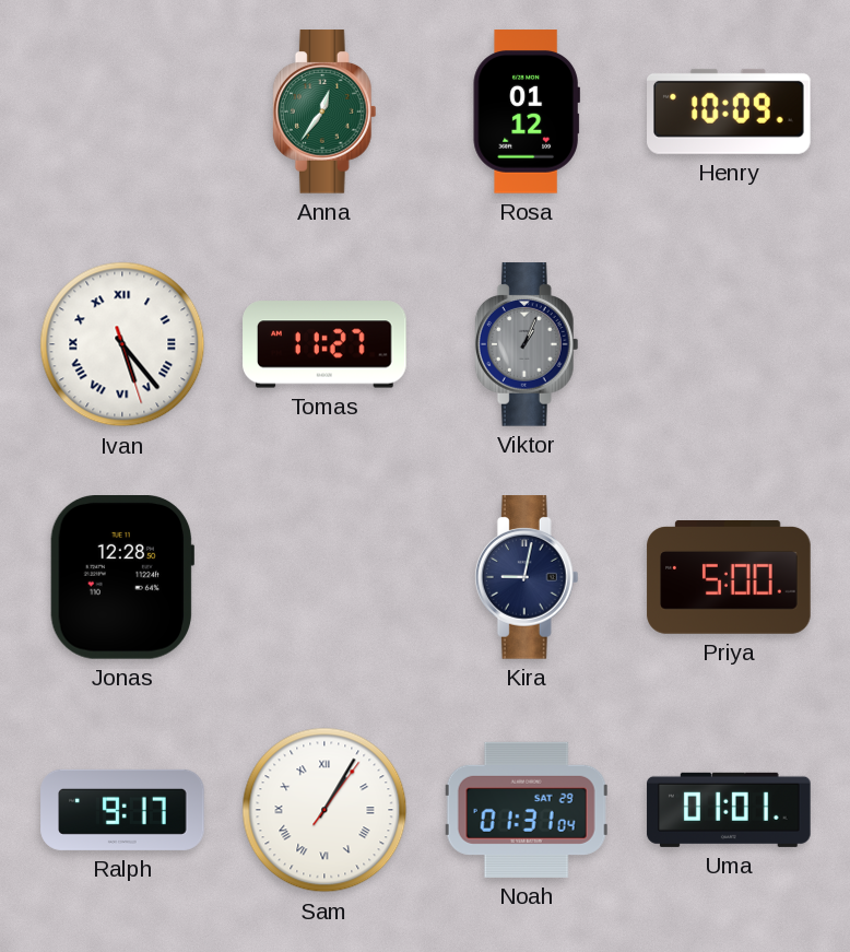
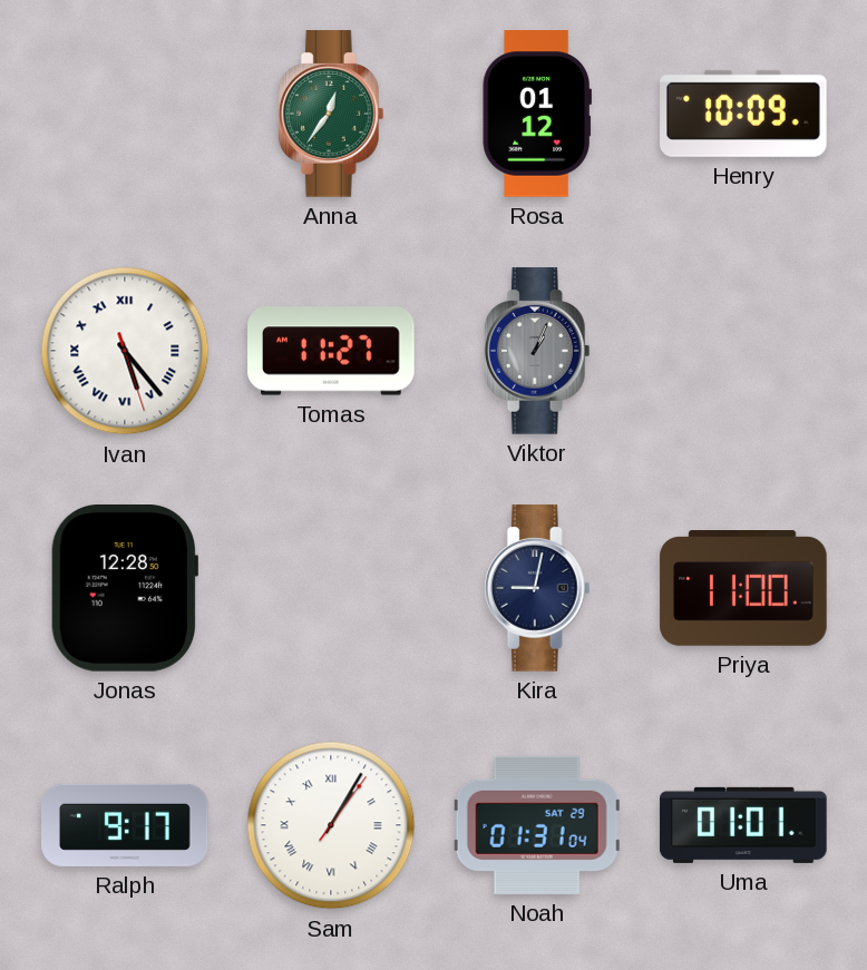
Priya: 5:00 -> 11:00
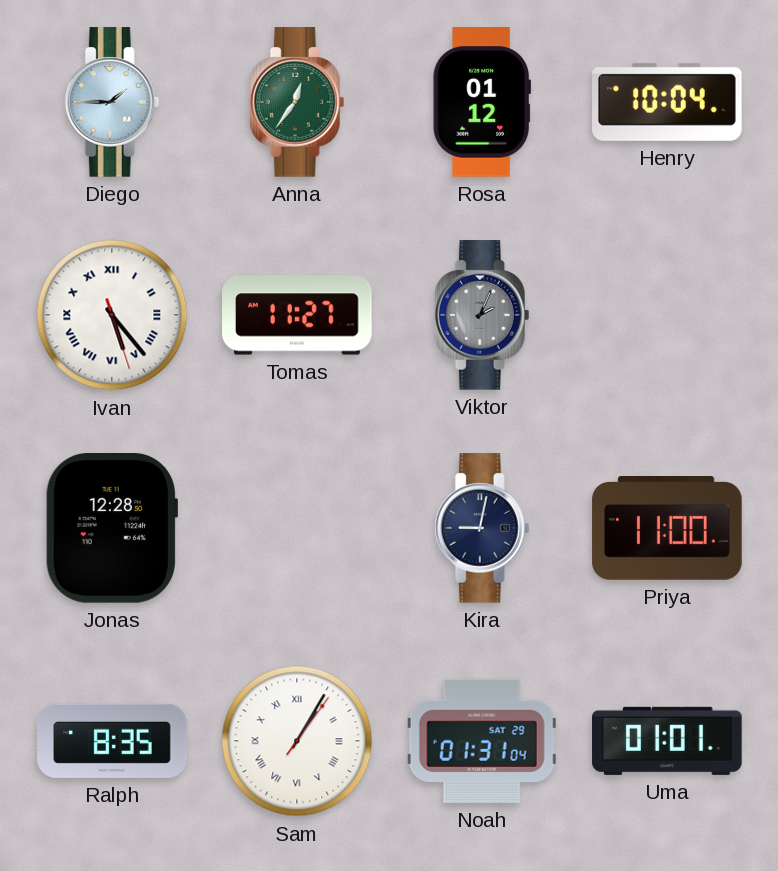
Diego: none -> 1:45
Henry: 10:09 -> 10:04
Viktor: 1:04 -> 2:04
Ralph: 9:17 -> 8:35
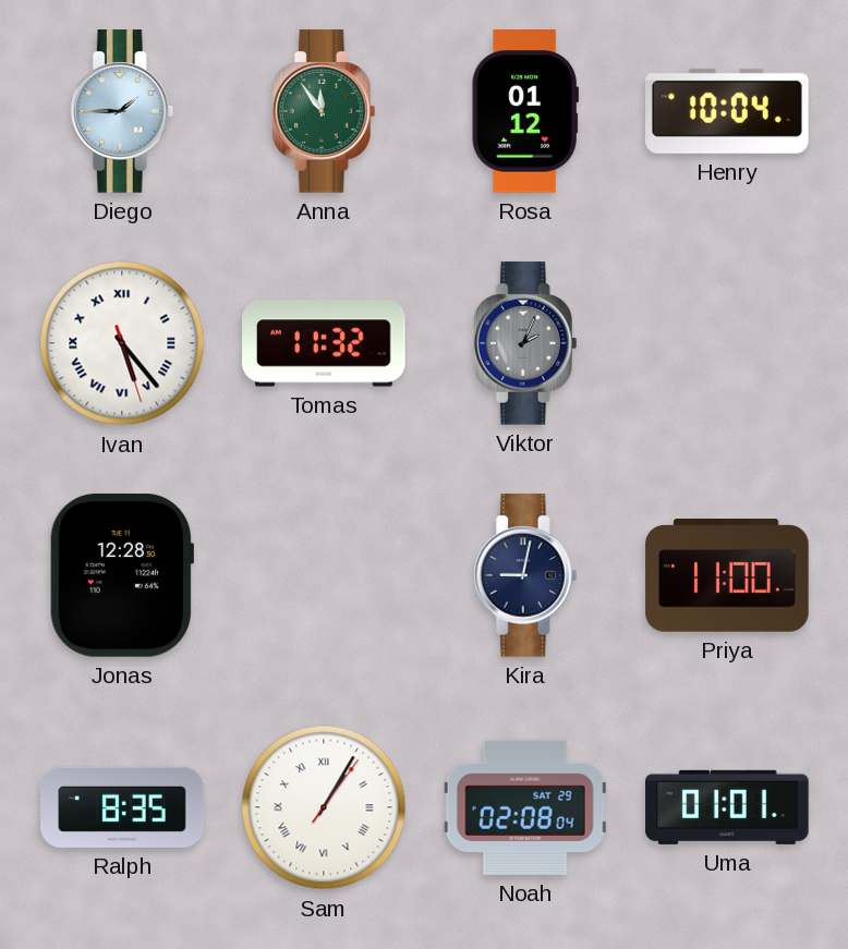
Anna: 12:36 -> 11:54
Tomas: 11:27 -> 11:32
Noah: 01:31 -> 02:08
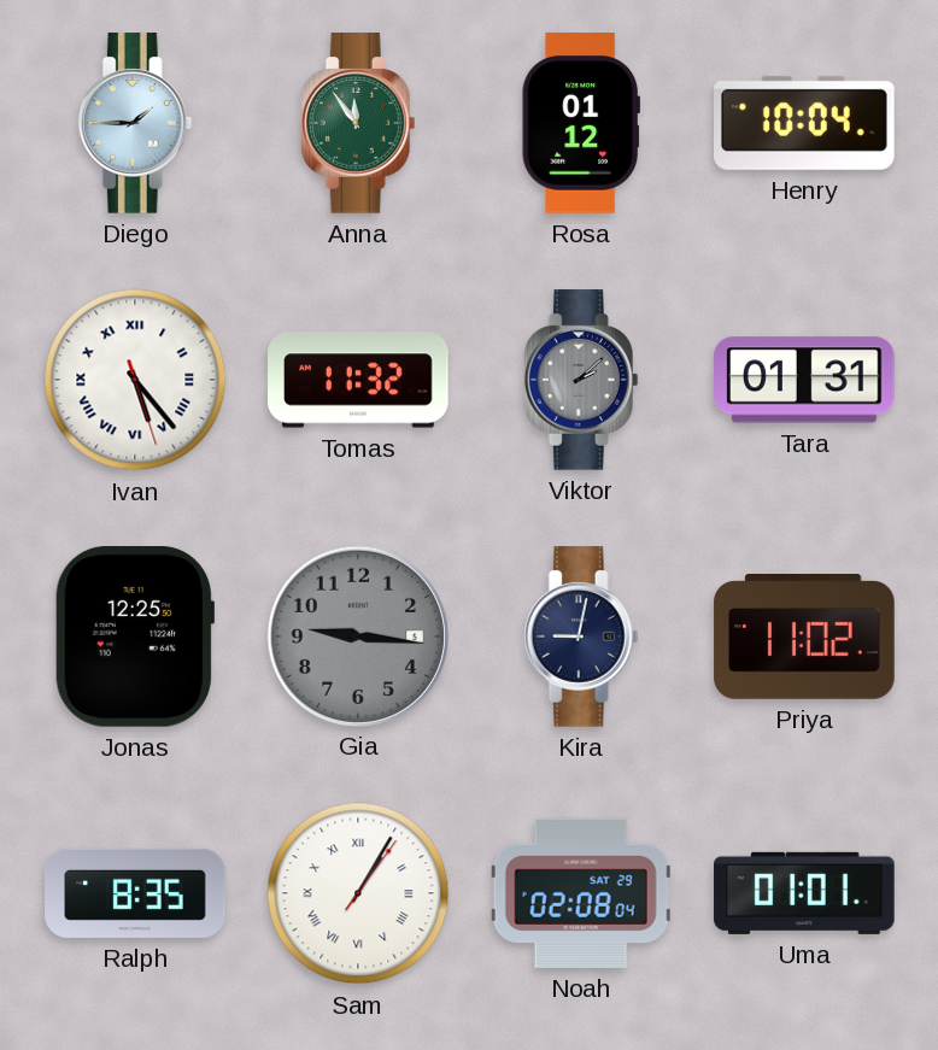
Viktor: 2:04 -> 2:08
Tara: none -> 01:31
Jonas: 12:28 -> 12:25
Gia: none -> 9:16
Priya: 11:00 -> 11:02
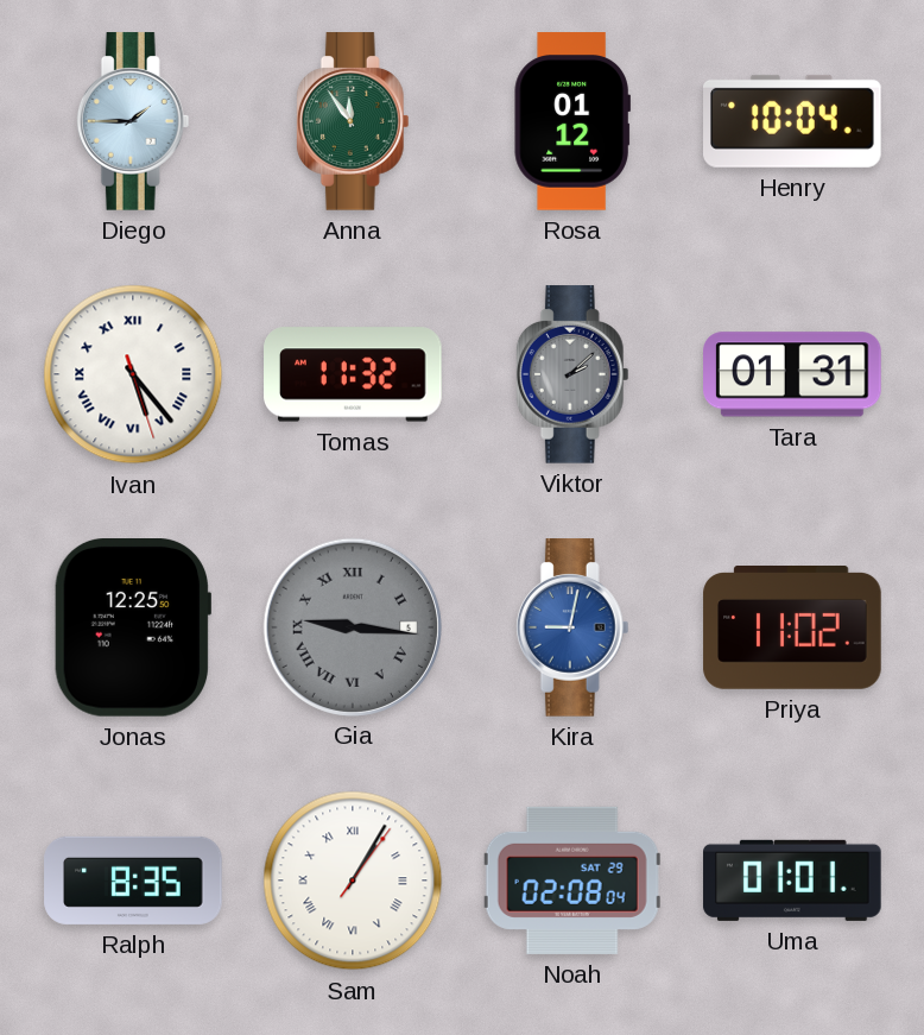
Gia numerals: Arabic -> Roman
Kira dial: navy -> blue
